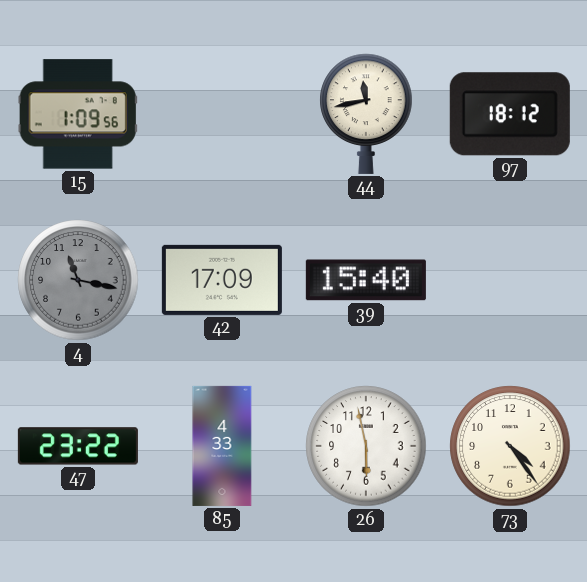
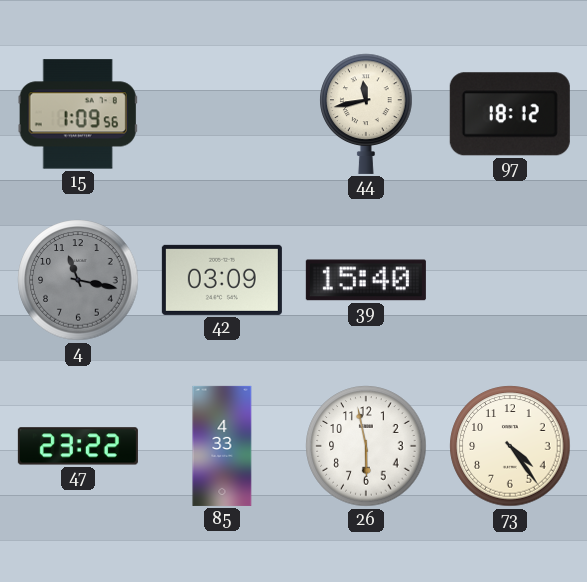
42: 17:09 -> 03:09
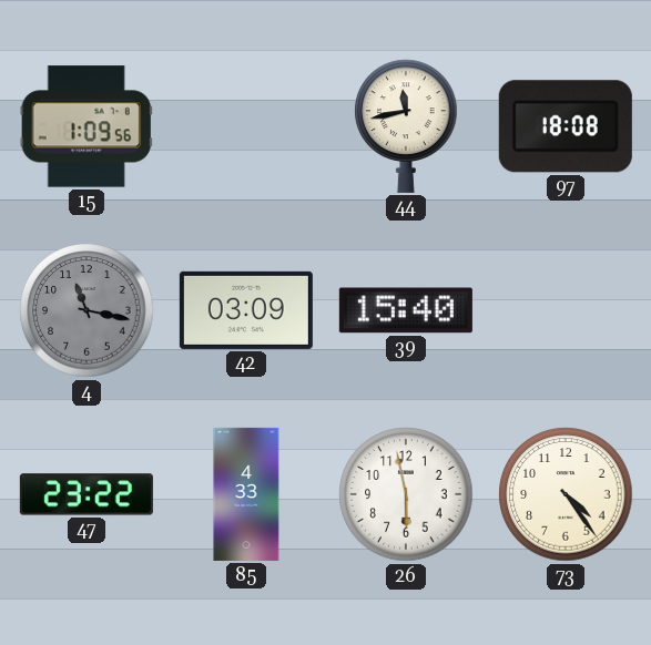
97: 18:12 -> 18:08
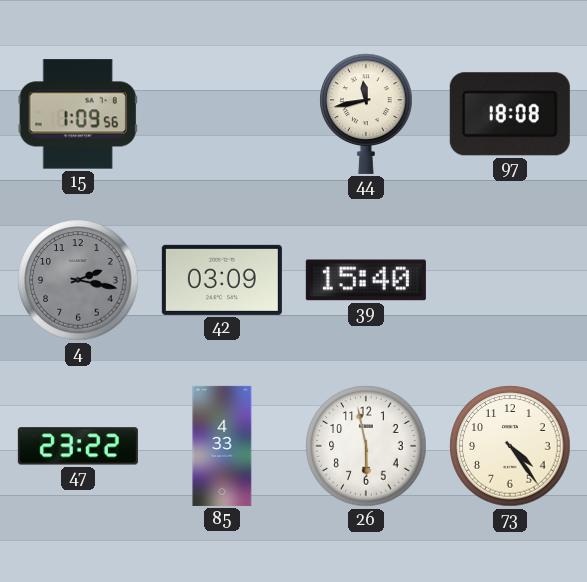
4: 11:17 -> 2:17
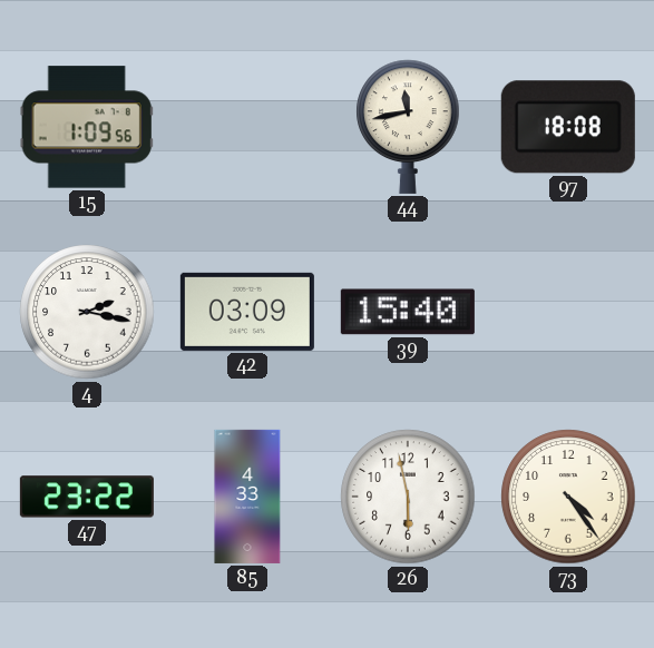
4 dial: grey -> white
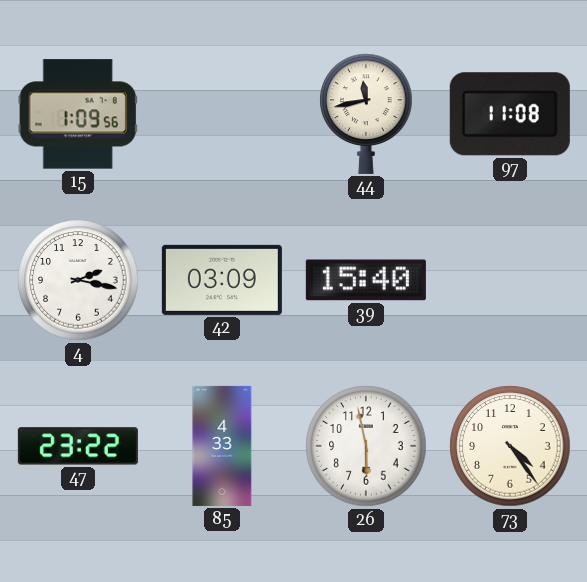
97: 18:08 -> 11:08
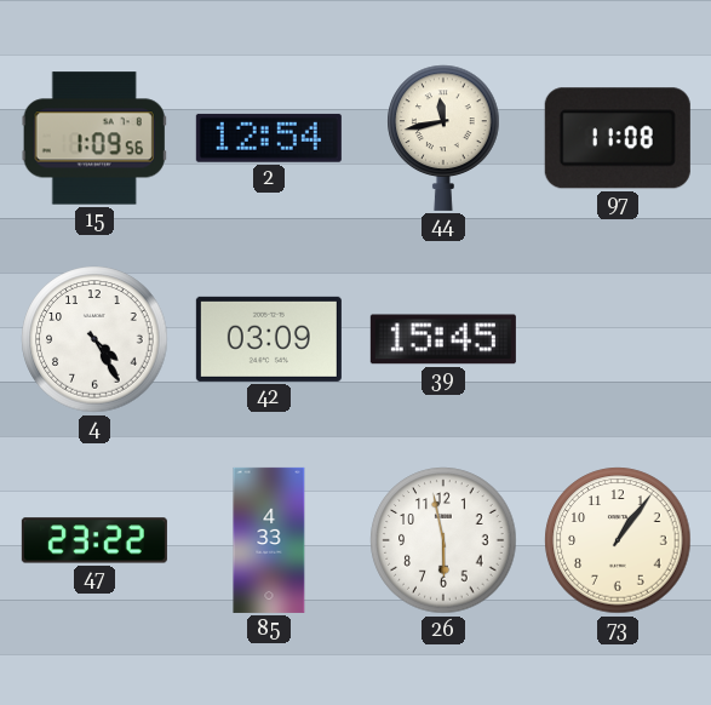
2: none -> 12:54
4: 2:17 -> 4:25
39: 15:40 -> 15:45
73: 4:24 -> 1:06
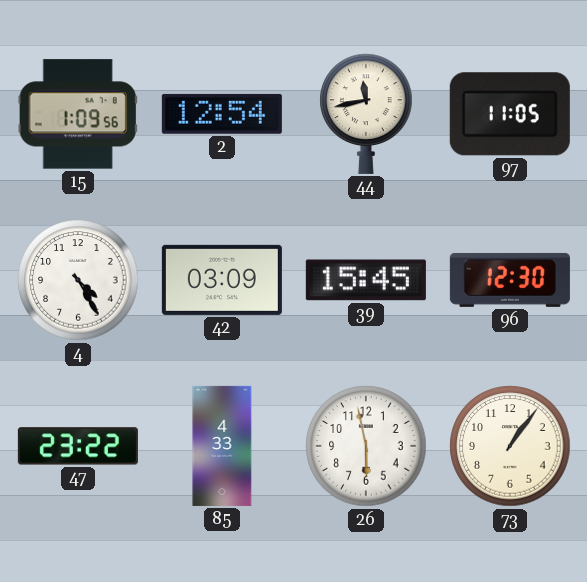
97: 11:08 -> 11:05
96: none -> 12:30
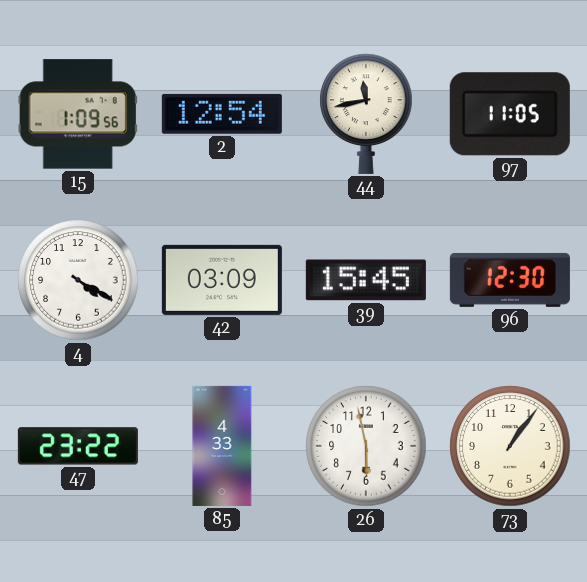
4: 4:25 -> 4:20
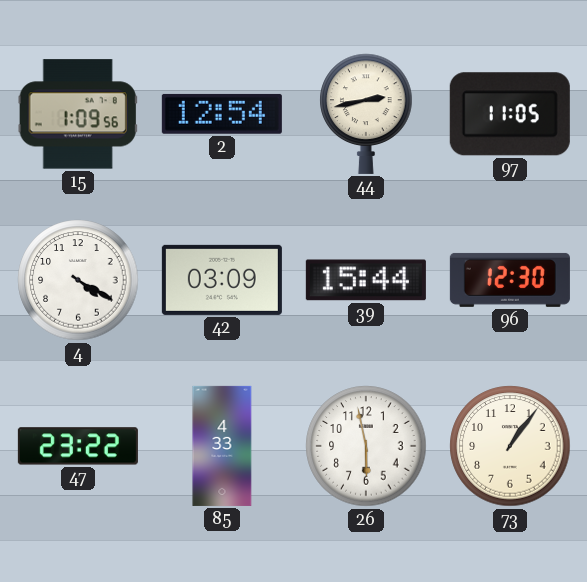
44: 11:43 -> 2:43
39: 15:45 -> 15:44
